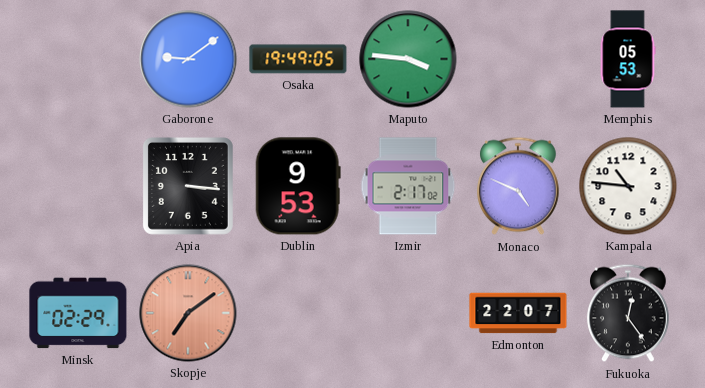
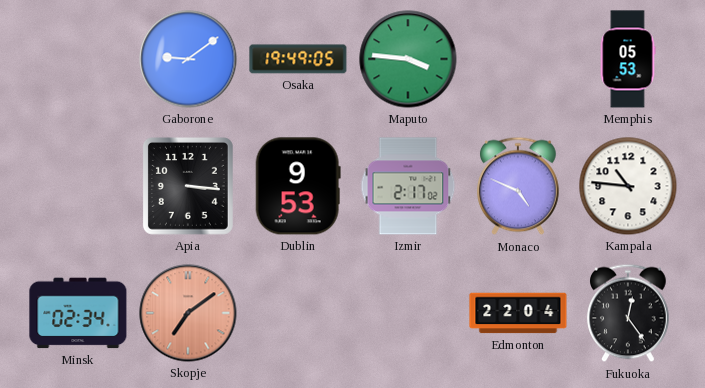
Minsk: 02:29 -> 02:34
Edmonton: 22:07 -> 22:04
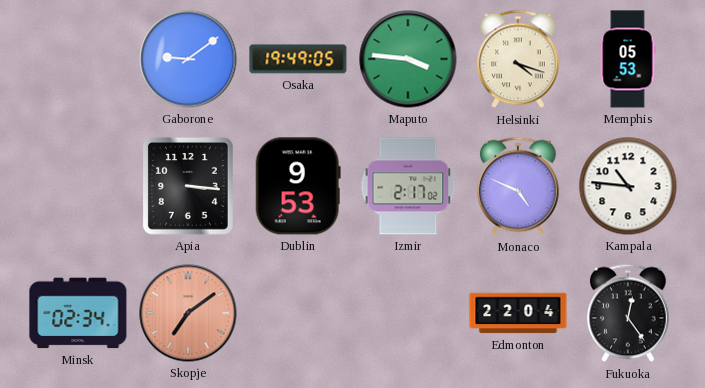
Helsinki: none -> 4:18
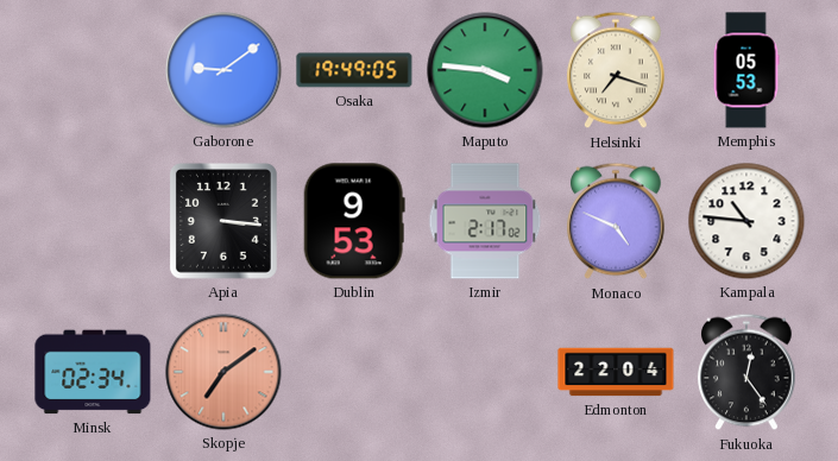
Helsinki: 4:18 -> 7:18
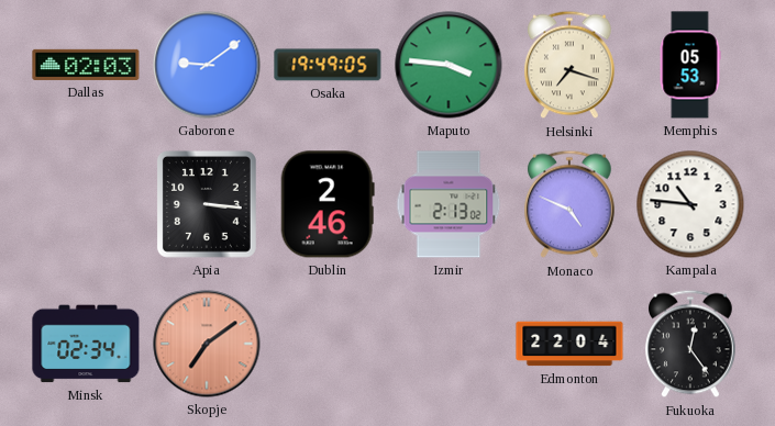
Dallas: none -> 02:03
Dublin: 9:53 -> 2:46
Izmir: 2:17 -> 2:13
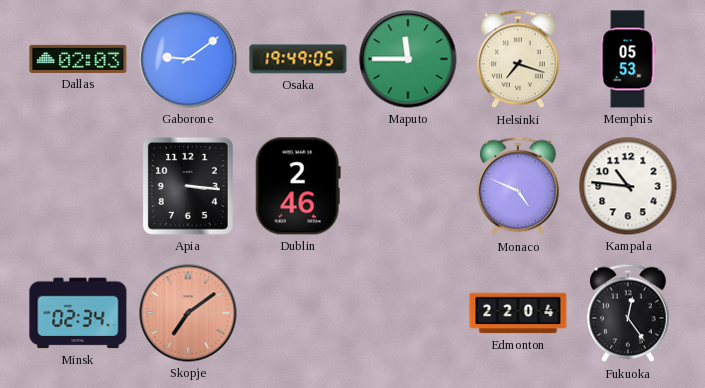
Maputo: 3:46 -> 11:45
Izmir: 2:13 -> none
